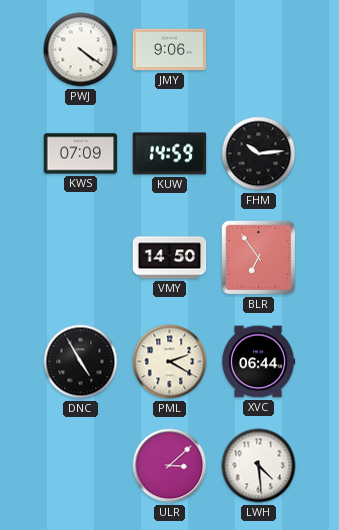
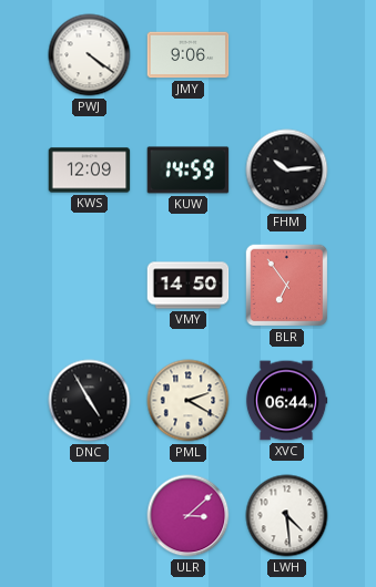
KWS: 07:09 -> 12:09
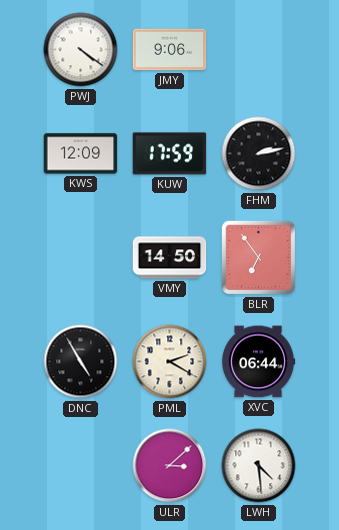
KUW: 14:59 -> 17:59
FHM: 10:14 -> 2:13
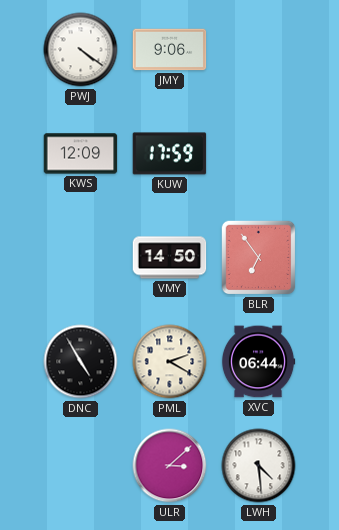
FHM: 2:13 -> none
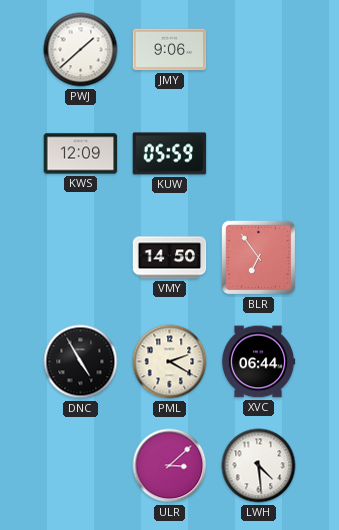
PWJ: 4:21 -> 1:38
KUW: 17:59 -> 05:59
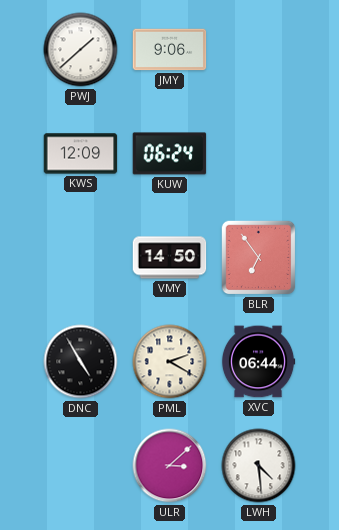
KUW: 05:59 -> 06:24
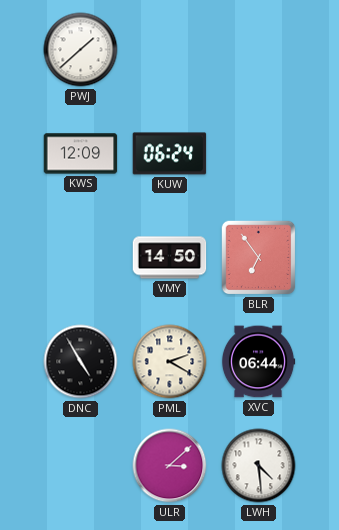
JMY: 9:06 -> none
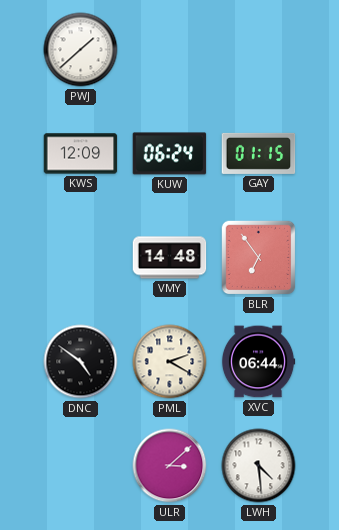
GAY: none -> 01:15
VMY: 14:50 -> 14:48
DNC: 4:55 -> 4:51
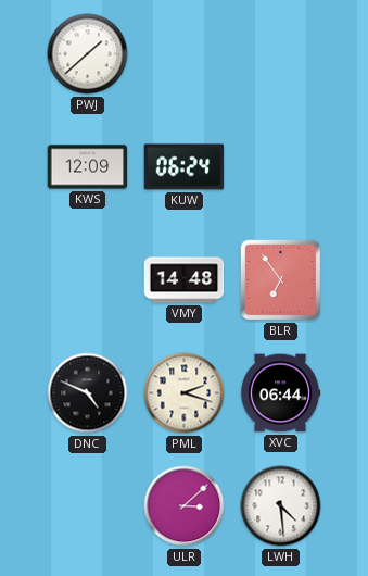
GAY: 01:15 -> none
DNC: 4:51 -> 4:49
PML: 2:20 -> 2:18
